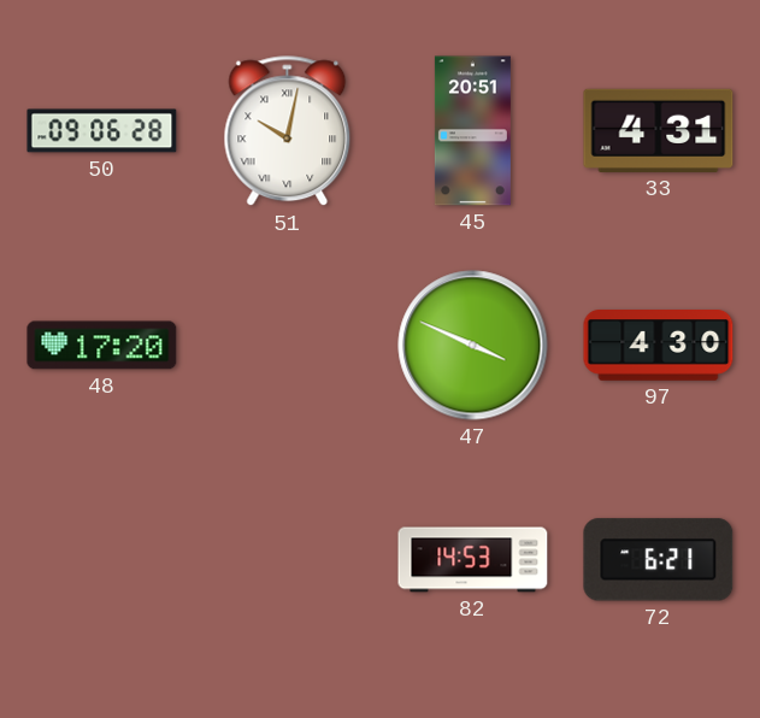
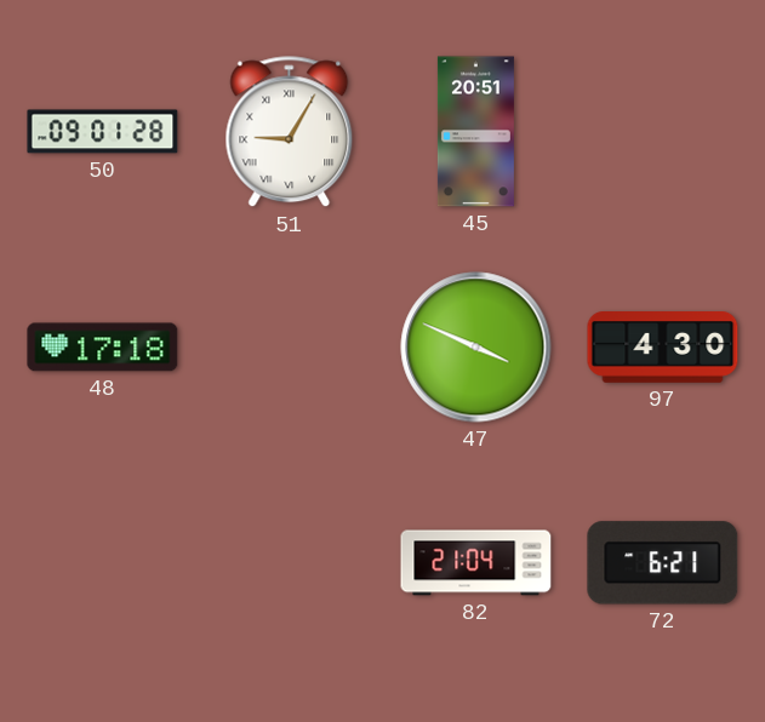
50: 09:06 -> 09:01
51: 10:02 -> 9:05
33: 4:31 -> none
48: 17:20 -> 17:18
82: 14:53 -> 21:04
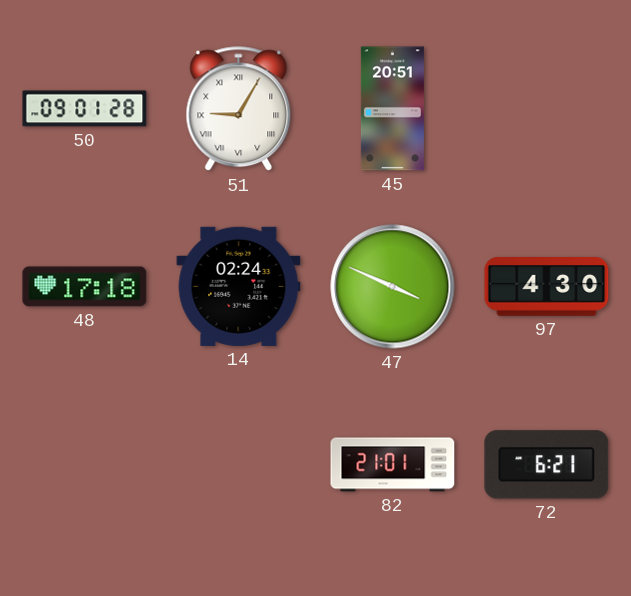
14: none -> 02:24
82: 21:04 -> 21:01
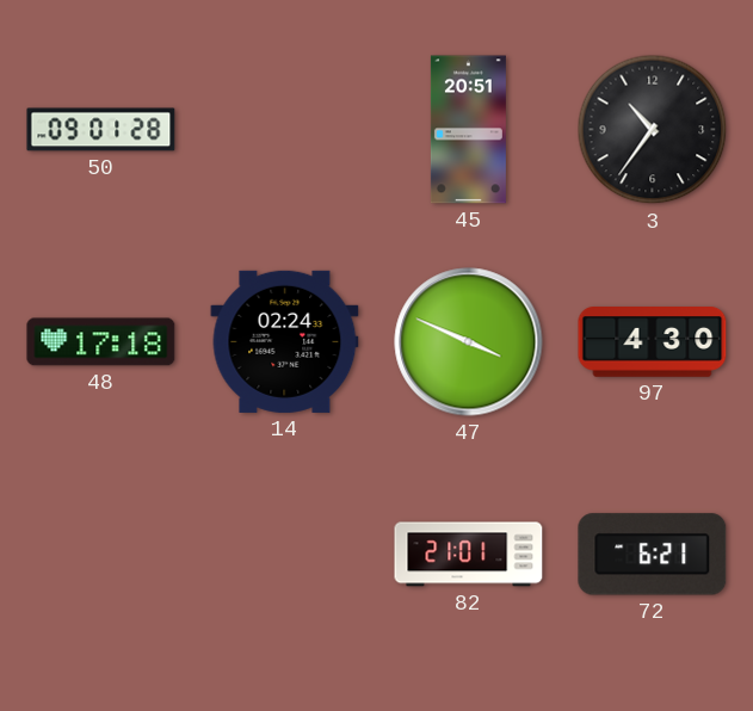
51: 9:05 -> none
3: none -> 10:36
